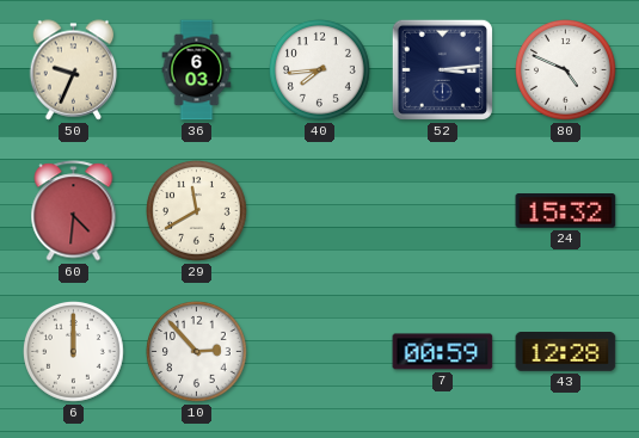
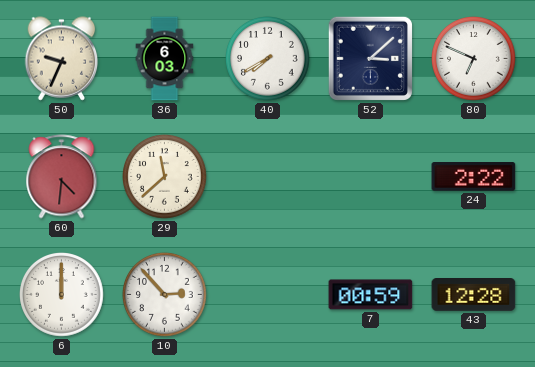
40: 7:44 -> 7:40
52: 3:14 -> 3:08
80: 4:49 -> 6:49
29: 11:40 -> 11:38
24: 15:32 -> 2:22
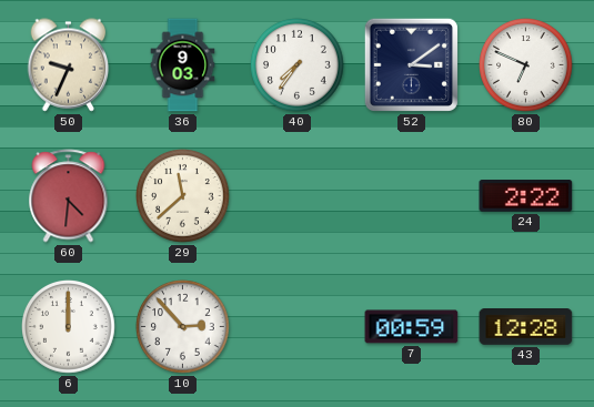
36: 6:03 -> 9:03
40: 7:40 -> 7:36
52: 3:08 -> 3:09
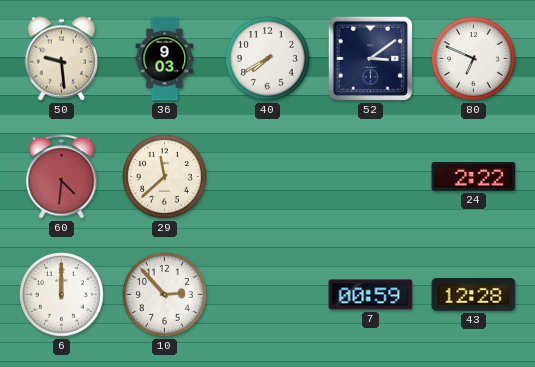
50: 9:34 -> 9:29
40: 7:36 -> 7:40
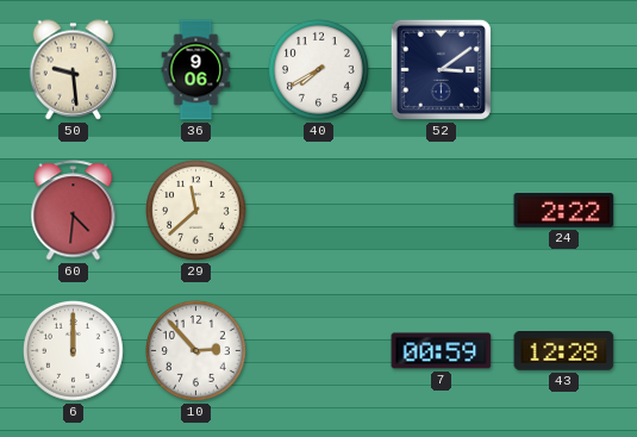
36: 9:03 -> 9:06
80: 6:49 -> none
